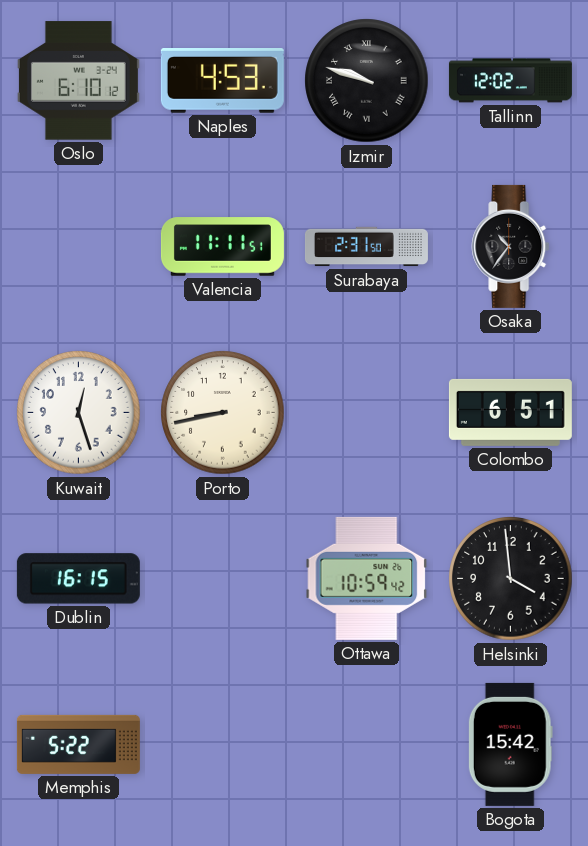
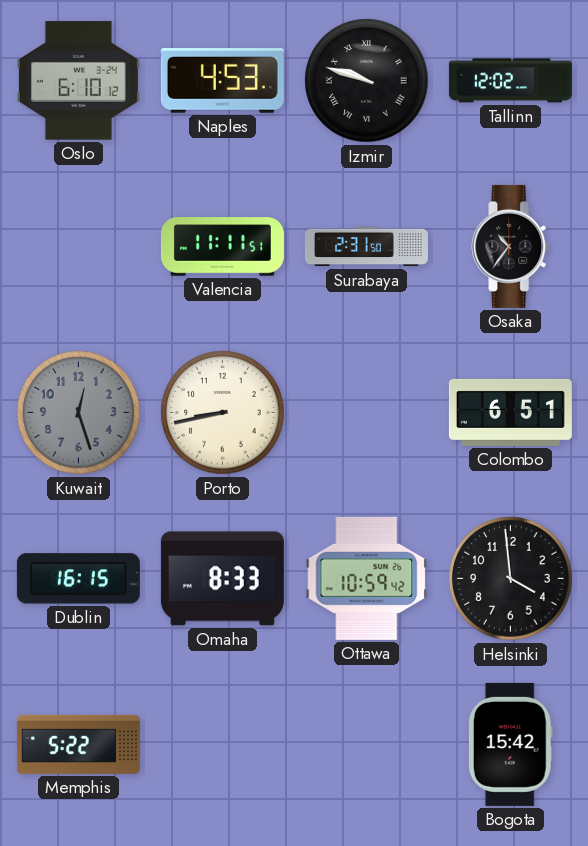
Kuwait dial: white -> grey
Omaha: none -> 8:33
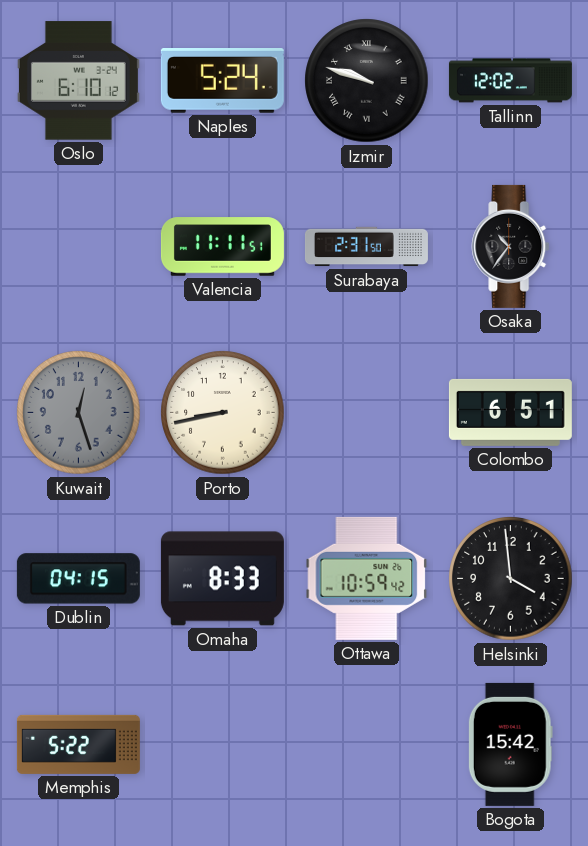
Naples: 4:53 -> 5:24
Dublin: 16:15 -> 04:15
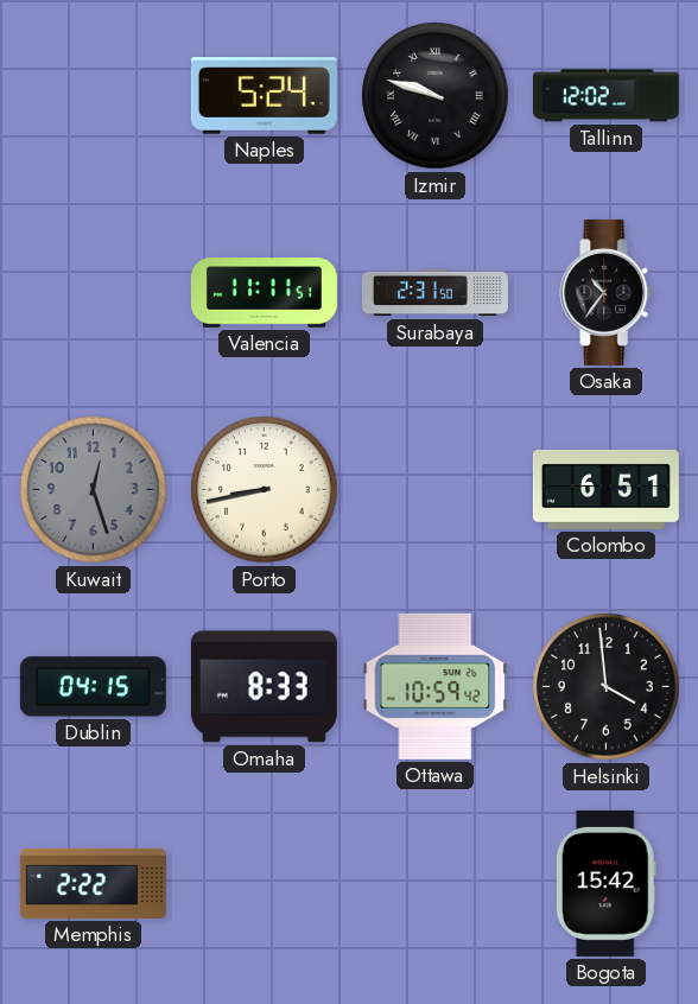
Oslo: 6:10 -> none
Memphis: 5:22 -> 2:22
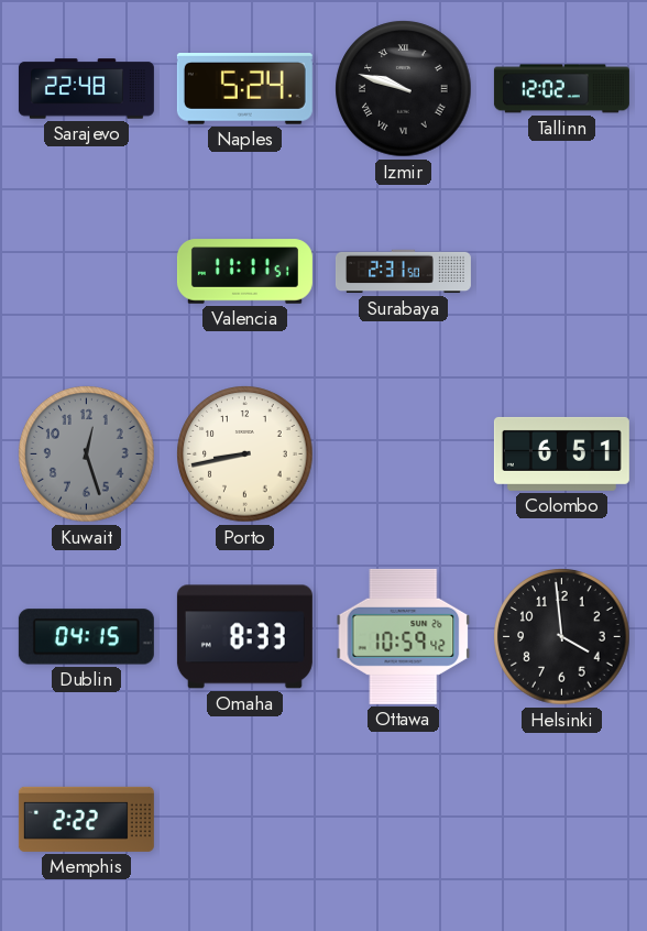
Sarajevo: none -> 22:48
Osaka: 10:36 -> none
Bogota: 15:42 -> none
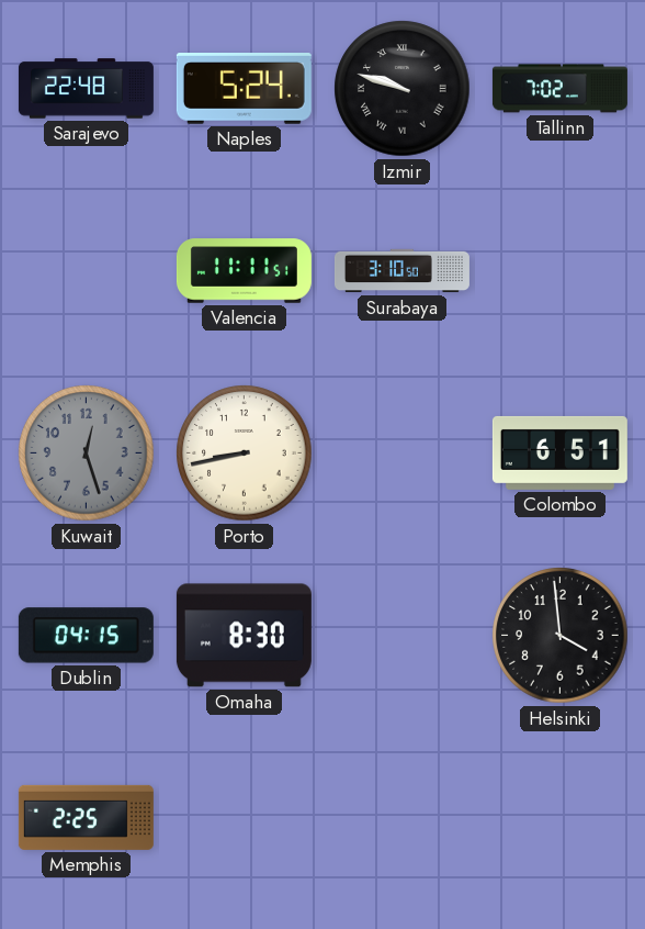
Tallinn: 12:02 -> 7:02
Surabaya: 2:31 -> 3:10
Omaha: 8:33 -> 8:30
Ottawa: 10:59 -> none
Memphis: 2:22 -> 2:25
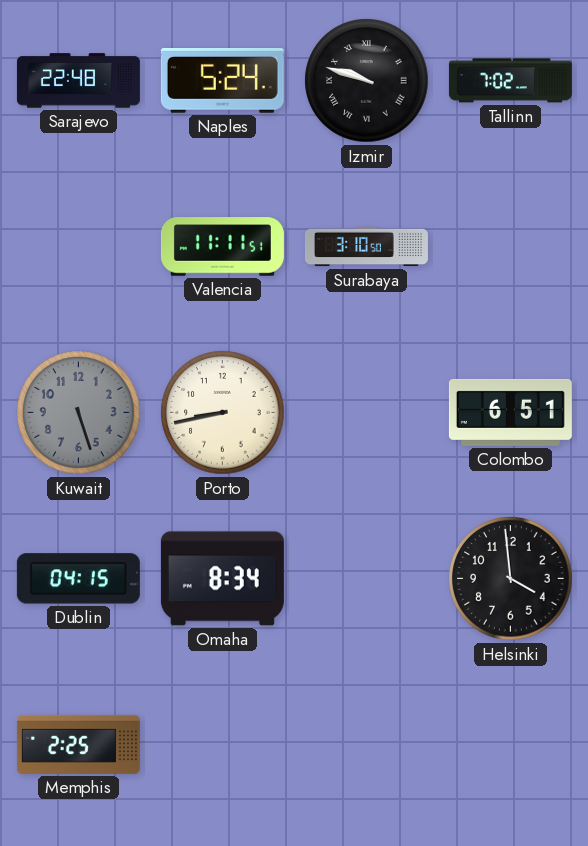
Kuwait: 12:27 -> 5:27
Omaha: 8:30 -> 8:34
